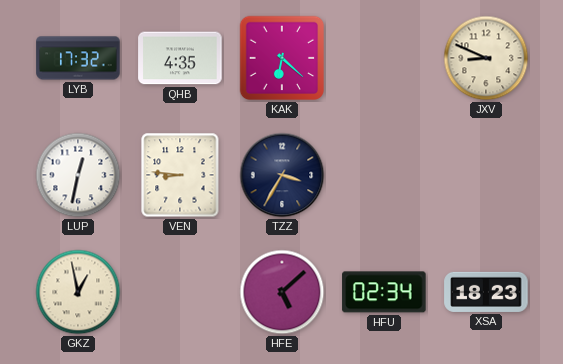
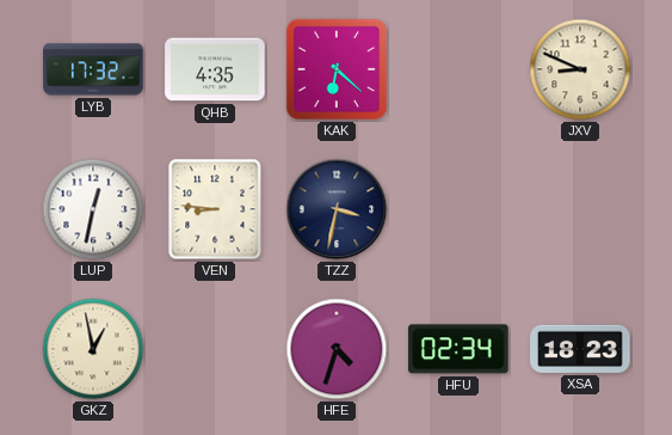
TZZ: 3:35 -> 3:32
HFE: 5:08 -> 4:33
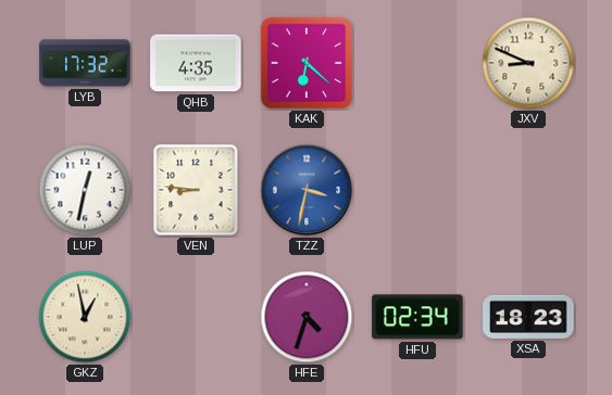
TZZ dial: navy -> blue
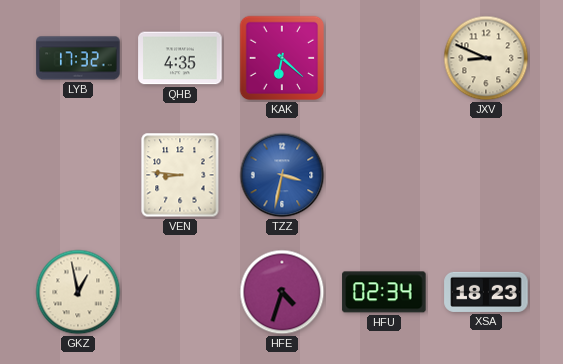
LUP: 12:32 -> none
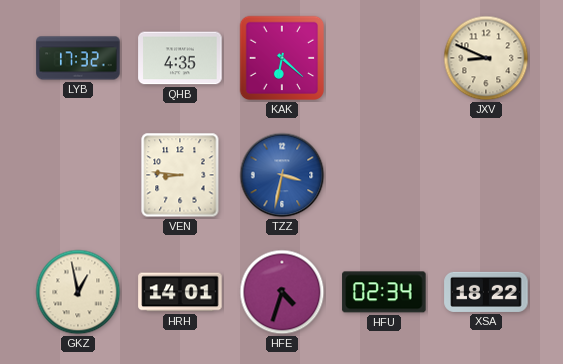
HRH: none -> 14:01
XSA: 18:23 -> 18:22
